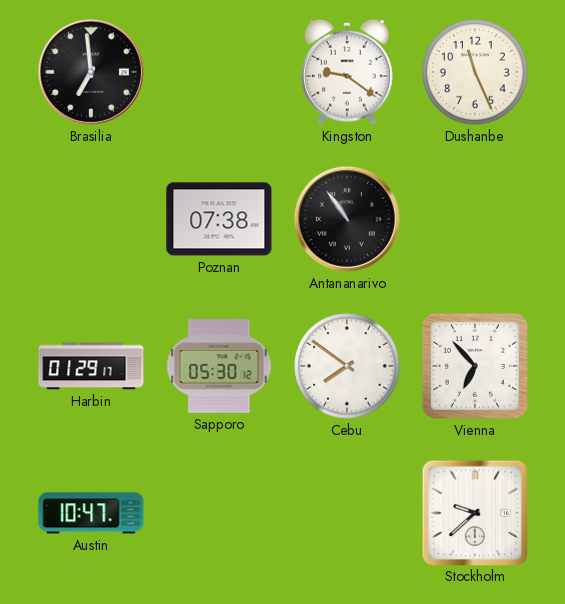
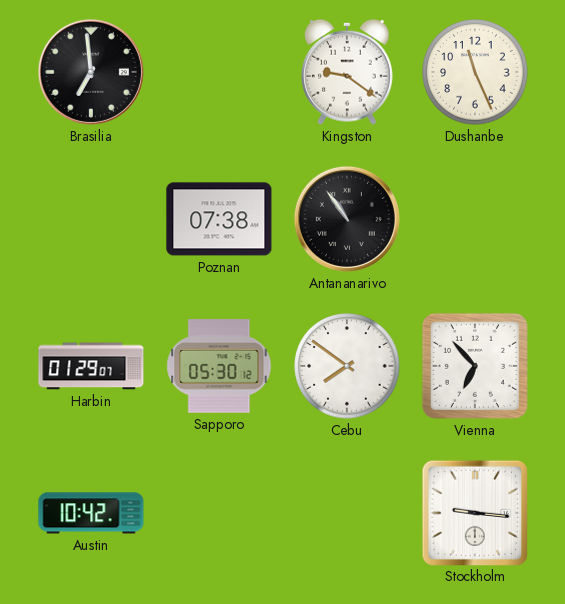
Harbin: 01:29:17 -> 01:29:07
Austin: 10:47 -> 10:42
Stockholm: 9:38 -> 9:16
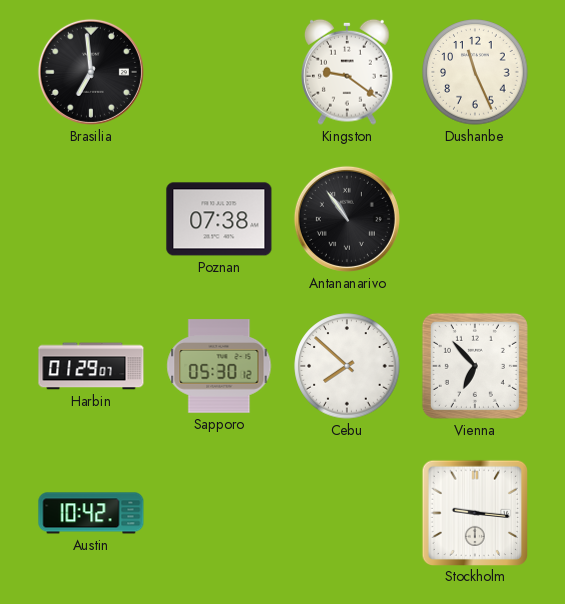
Cebu: 7:51 -> 7:52
